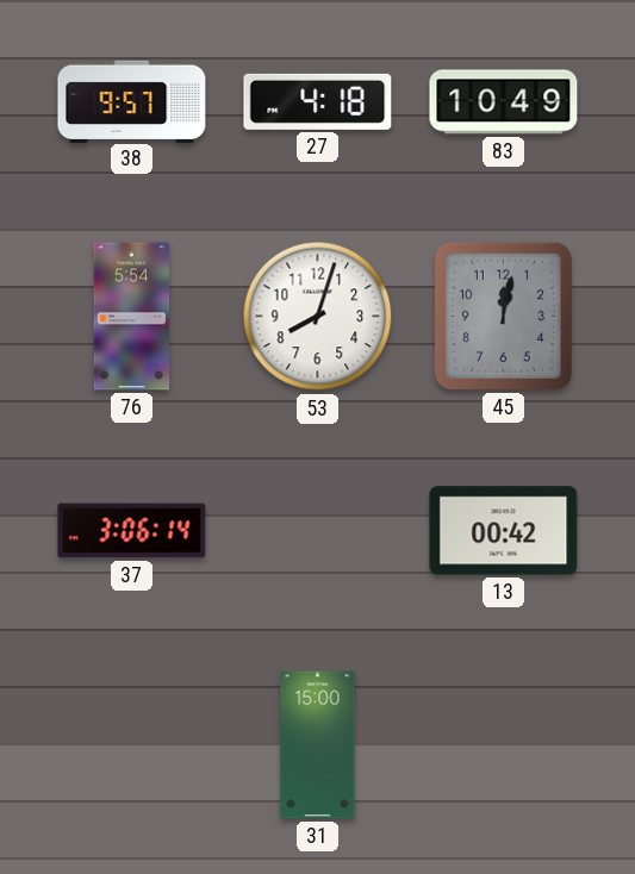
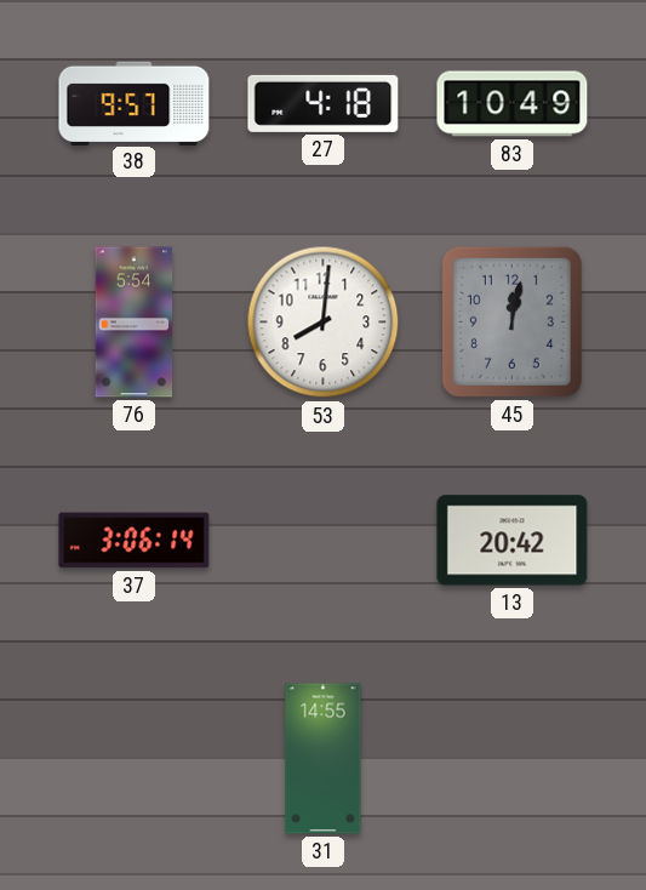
53: 8:03 -> 8:01
13: 00:42 -> 20:42
31: 15:00 -> 14:55
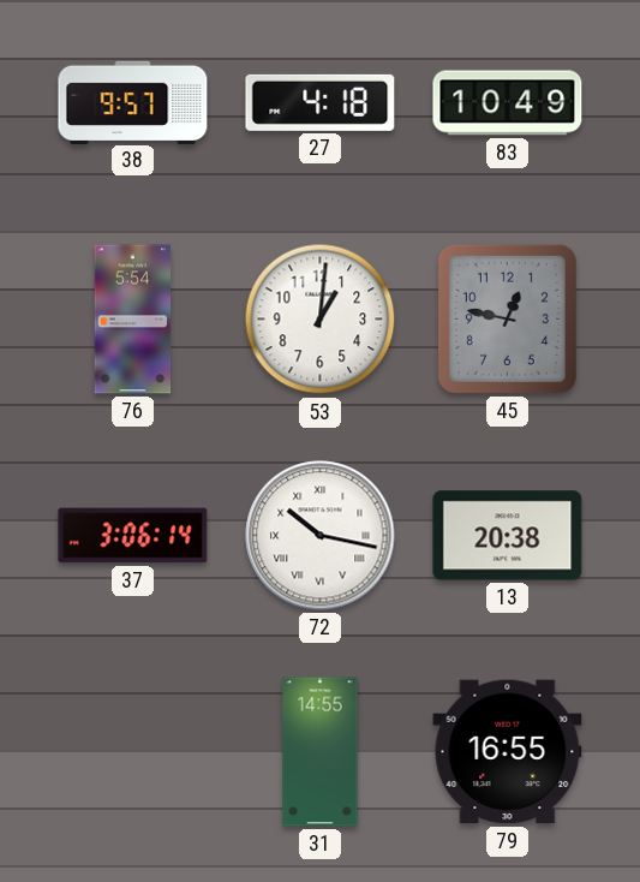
53: 8:01 -> 1:01
45: 12:02 -> 12:47
72: none -> 10:17
13: 20:42 -> 20:38
79: none -> 16:55
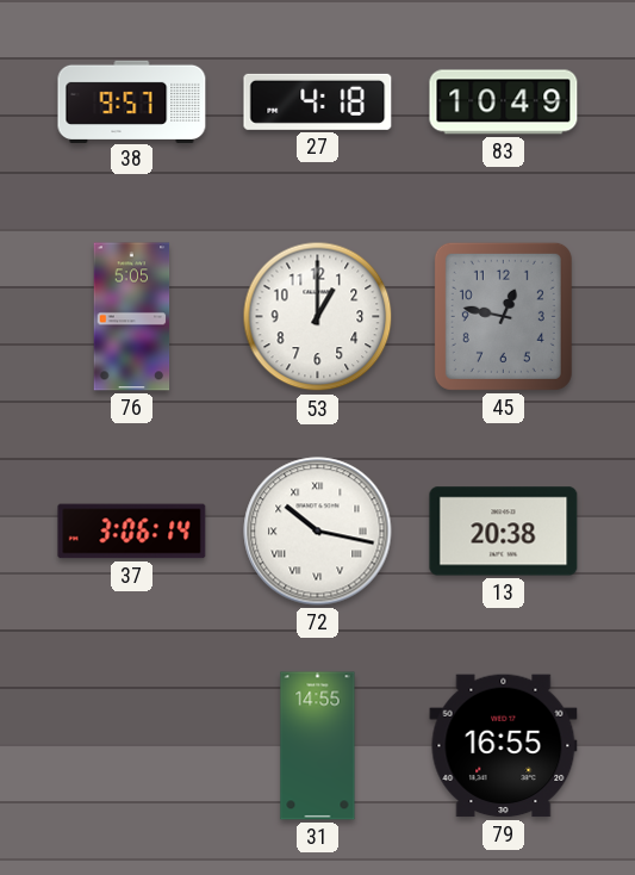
76: 5:54 -> 5:05
53: 1:01 -> 1:00
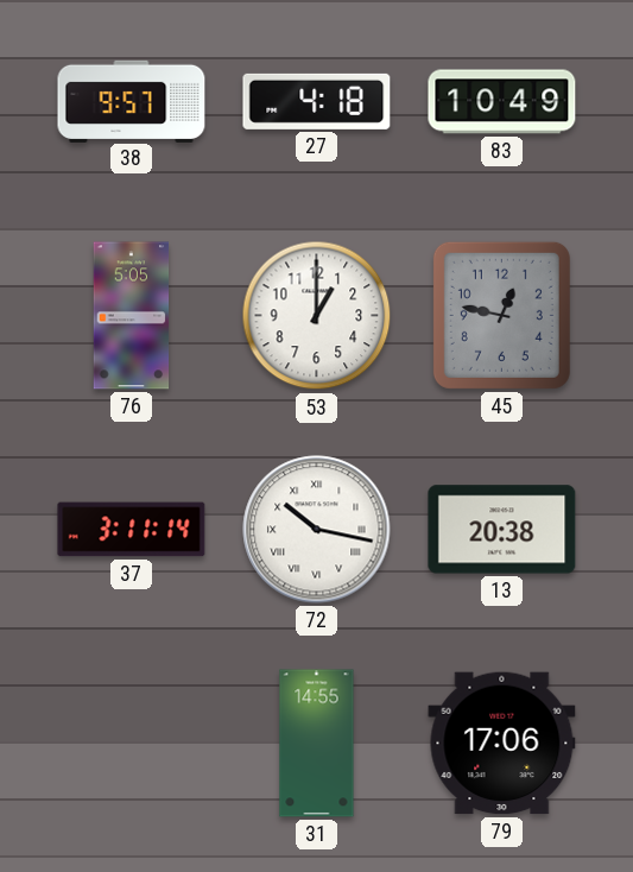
37: 3:06 -> 3:11
79: 16:55 -> 17:06
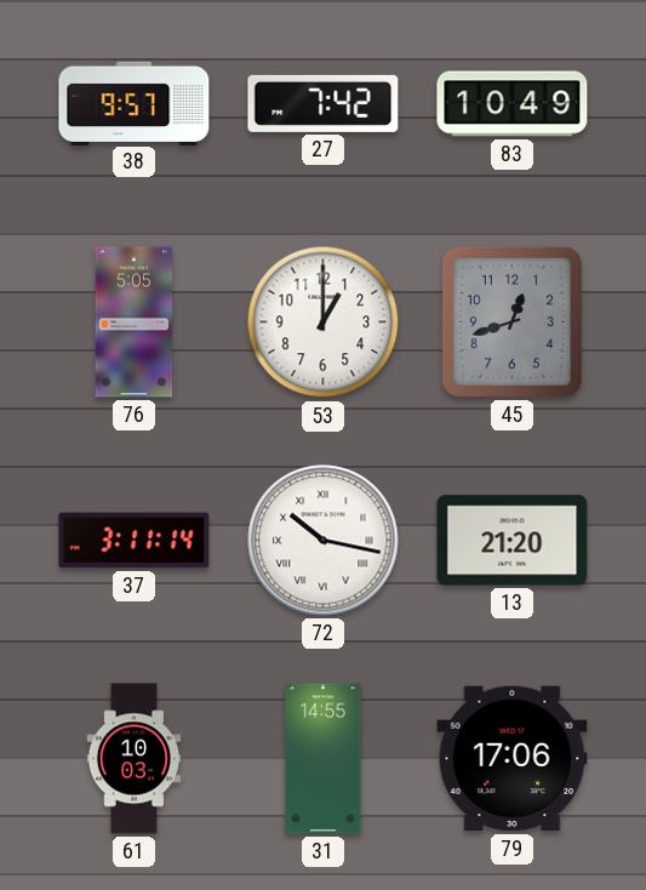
27: 4:18 -> 7:42
45: 12:47 -> 12:42
13: 20:38 -> 21:20
61: none -> 10:03
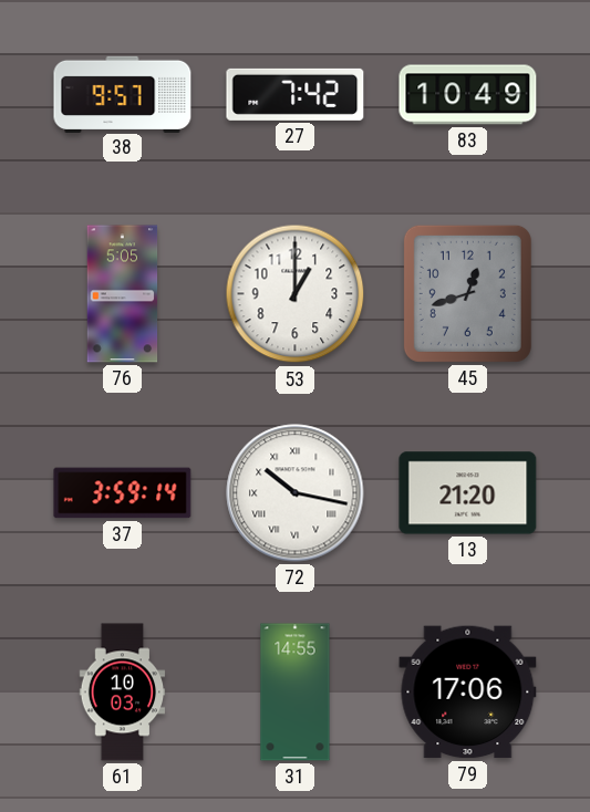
37: 3:11 -> 3:59
